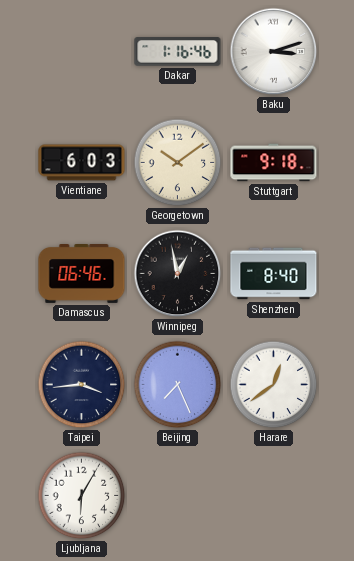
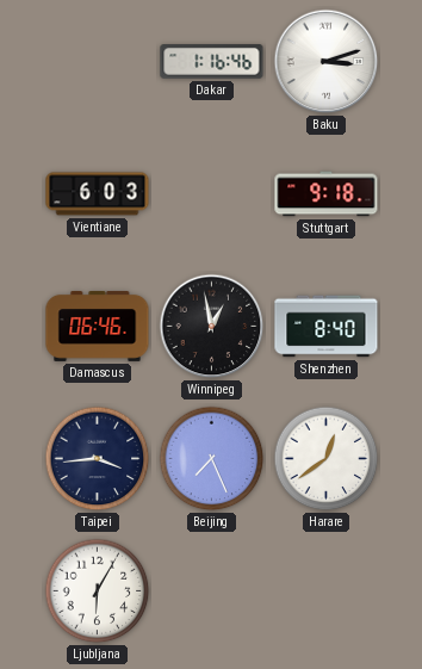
Georgetown: 10:09 -> none
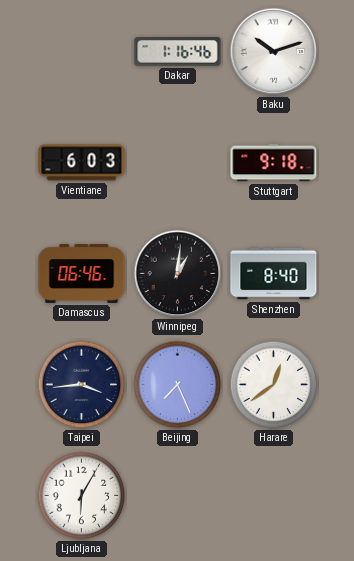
Baku: 3:12 -> 10:12
Winnipeg: 12:58 -> 1:01
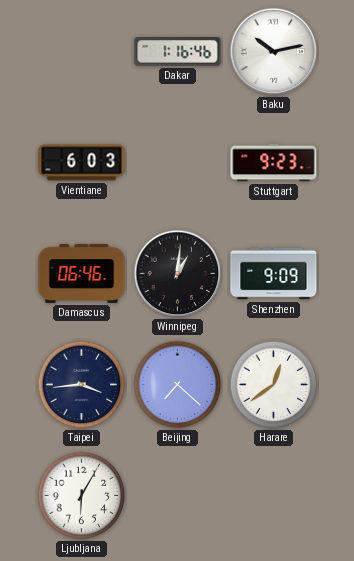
Baku: 10:12 -> 10:13
Stuttgart: 9:18 -> 9:23
Shenzhen: 8:40 -> 9:09
Beijing: 7:26 -> 7:22
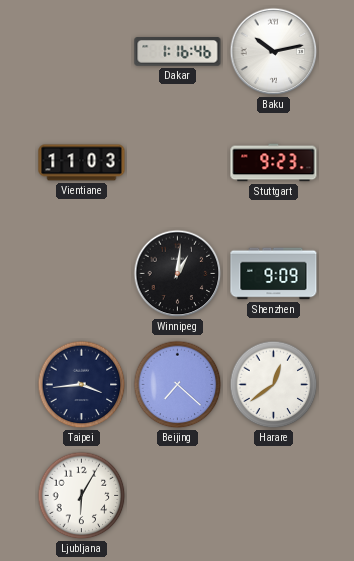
Vientiane: 6:03 -> 11:03
Damascus: 06:46 -> none
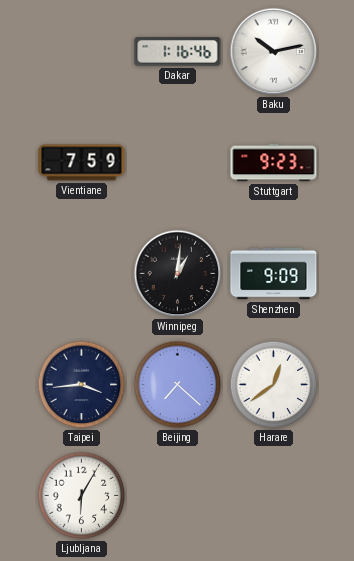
Vientiane: 11:03 -> 7:59
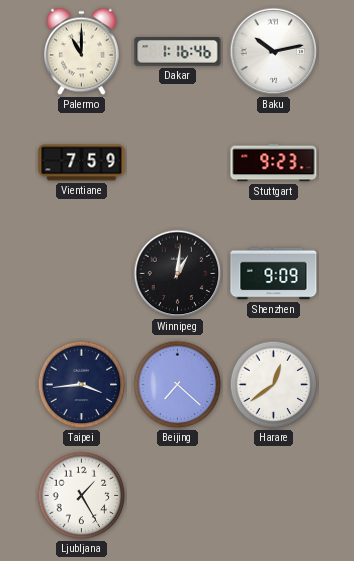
Palermo: none -> 11:00
Ljubljana: 6:05 -> 1:25
